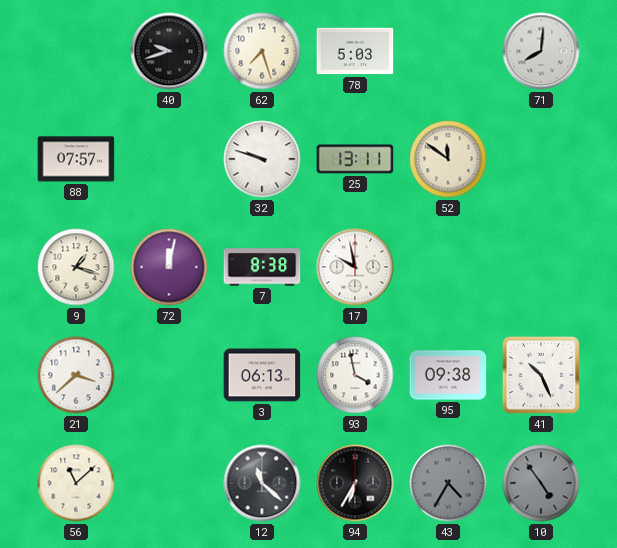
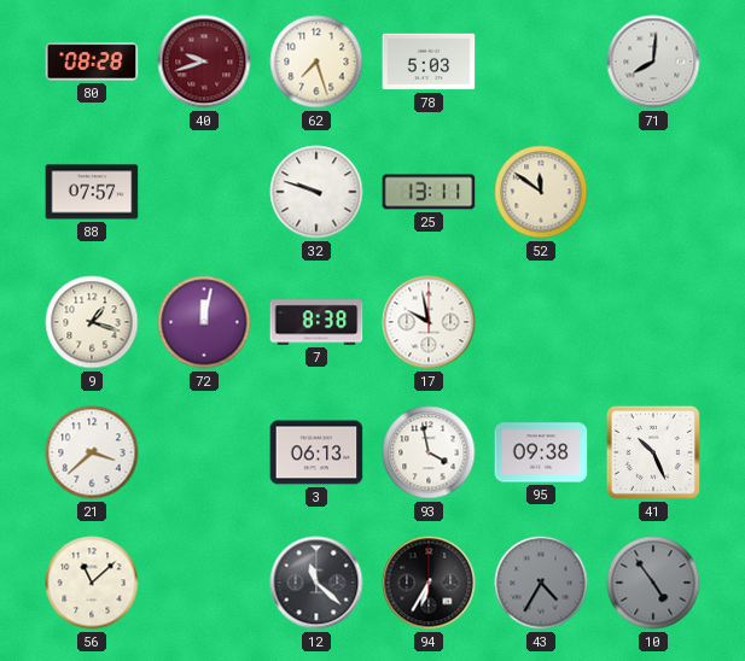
80: none -> 08:28
40 dial: black -> burgundy
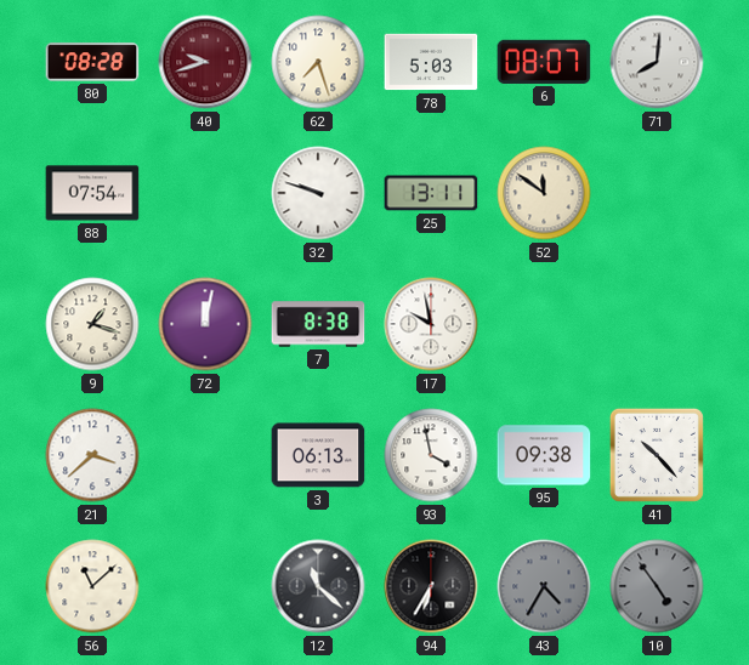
6: none -> 08:07
88: 07:57 -> 07:54
41: 10:26 -> 10:23
